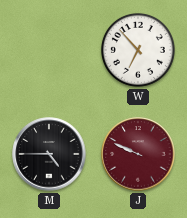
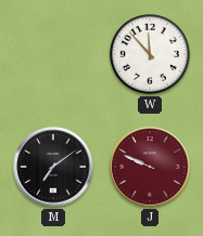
W: 6:53 -> 11:53
M: 4:45 -> 7:09
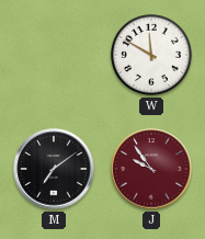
W: 11:53 -> 11:50
J: 9:49 -> 9:54
